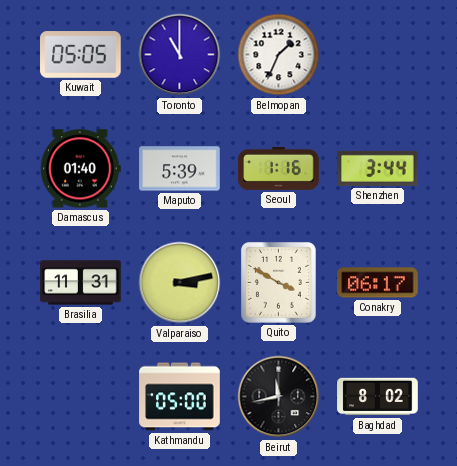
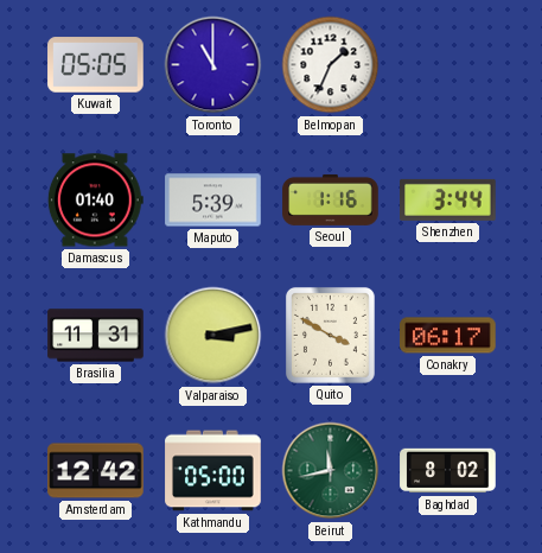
Amsterdam: none -> 12:42
Beirut dial: black -> green
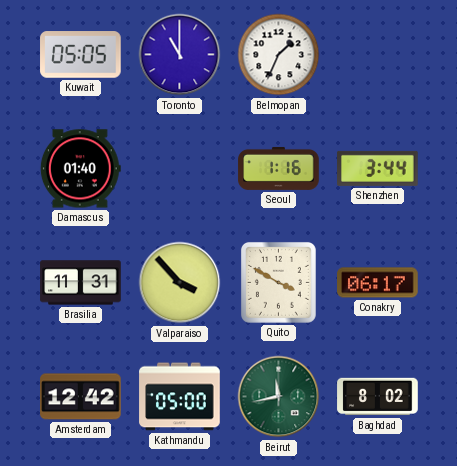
Maputo: 5:39 -> none
Valparaiso: 3:13 -> 3:53
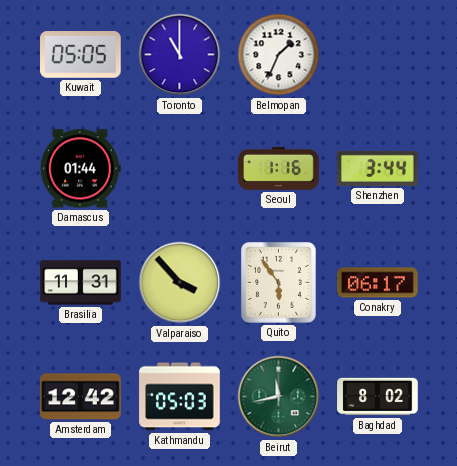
Damascus: 01:40 -> 01:44
Quito: 3:50 -> 5:54
Kathmandu: 05:00 -> 05:03
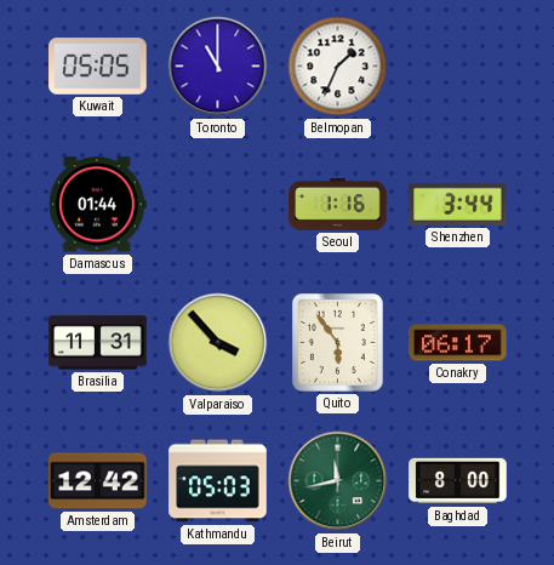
Baghdad: 8:02 -> 8:00
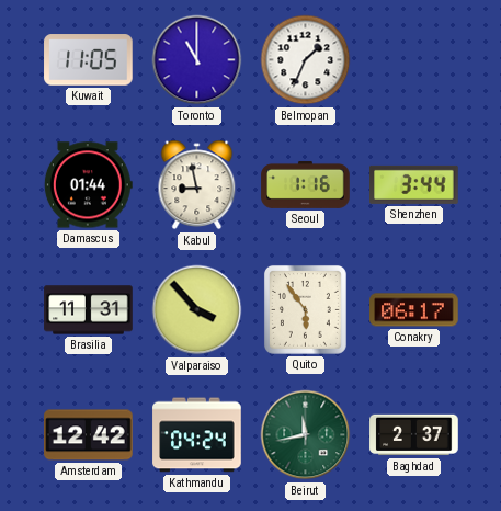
Kuwait: 05:05 -> 11:05
Kabul: none -> 8:58
Kathmandu: 05:03 -> 04:24
Baghdad: 8:00 -> 2:37
